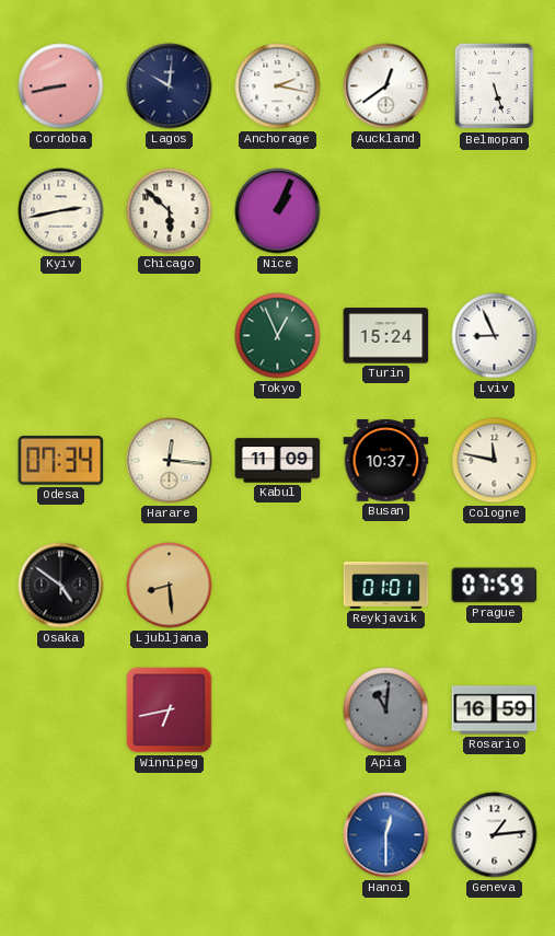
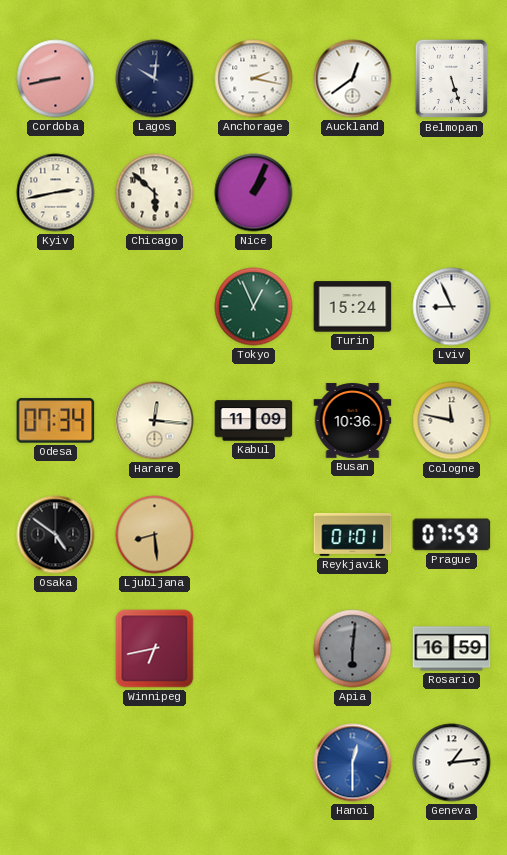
Busan: 10:37 -> 10:36
Apia: 11:01 -> 6:01
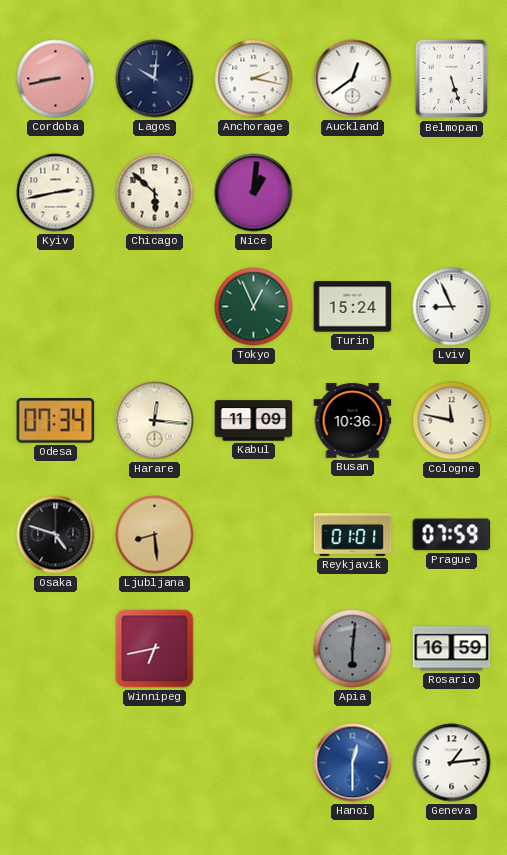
Nice: 1:04 -> 1:01
Osaka: 4:51 -> 4:48
